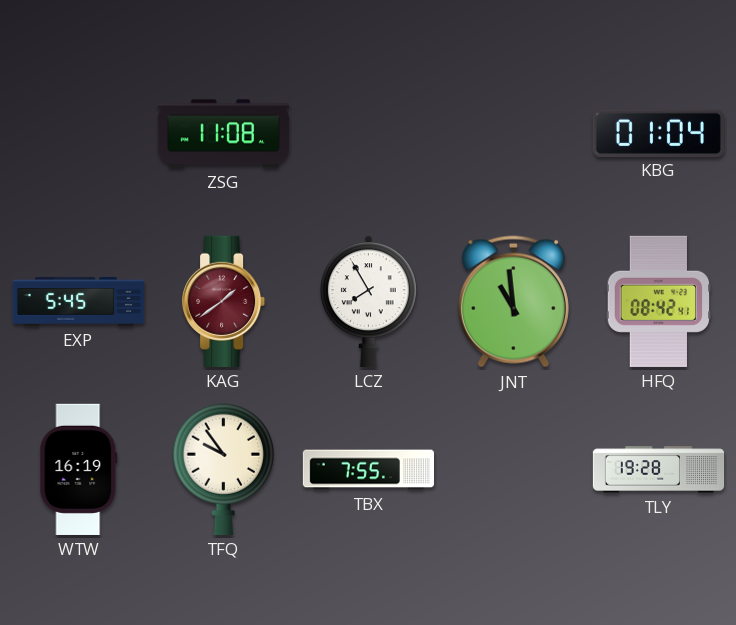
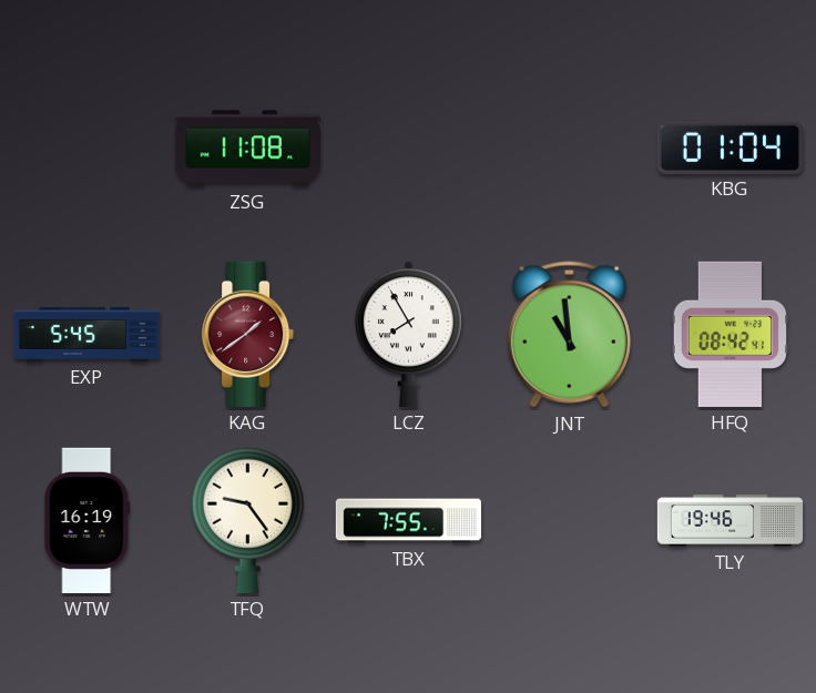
TFQ: 9:54 -> 9:24
TLY: 19:28 -> 19:46
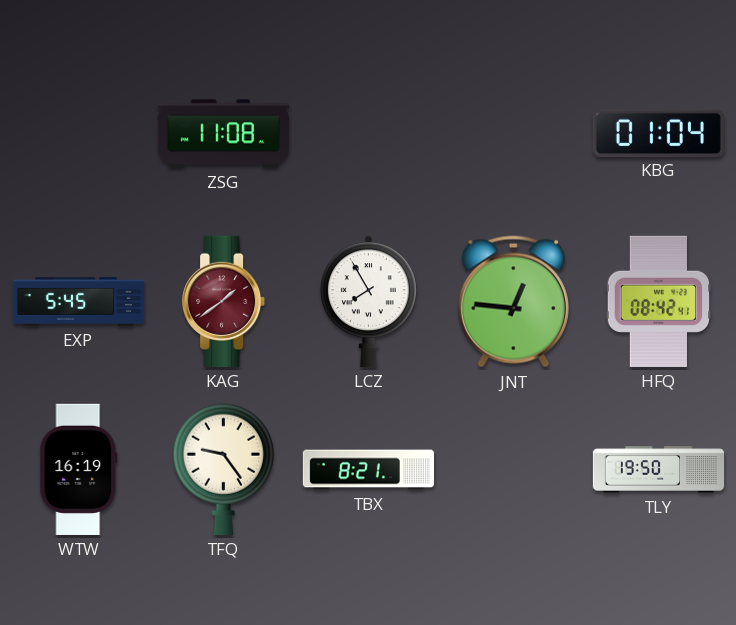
JNT: 10:59 -> 12:46
TBX: 7:55 -> 8:21
TLY: 19:46 -> 19:50
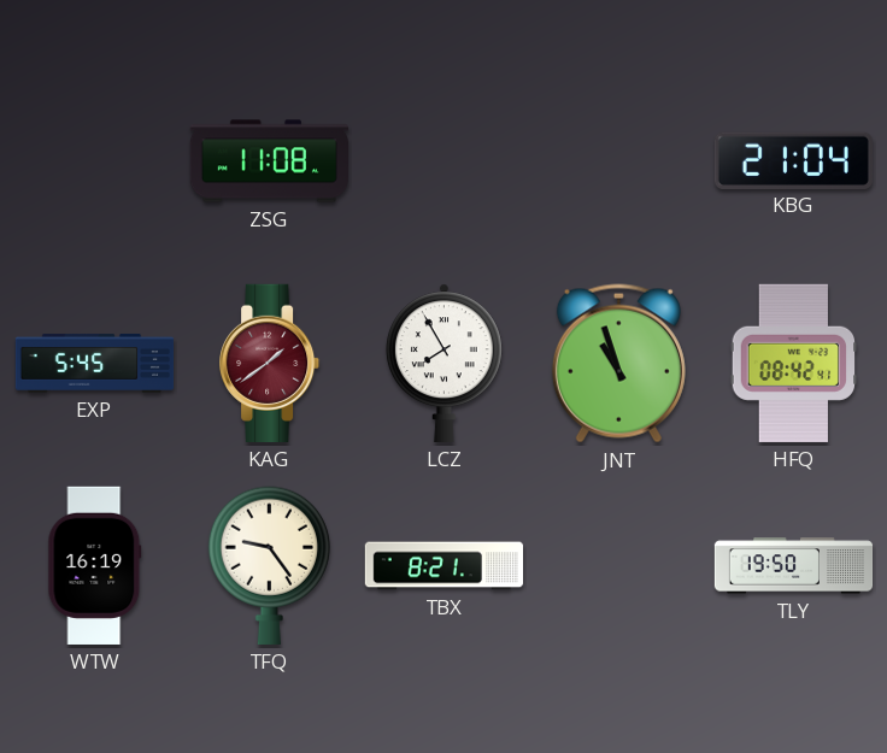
KBG: 01:04 -> 21:04
JNT: 12:46 -> 10:57
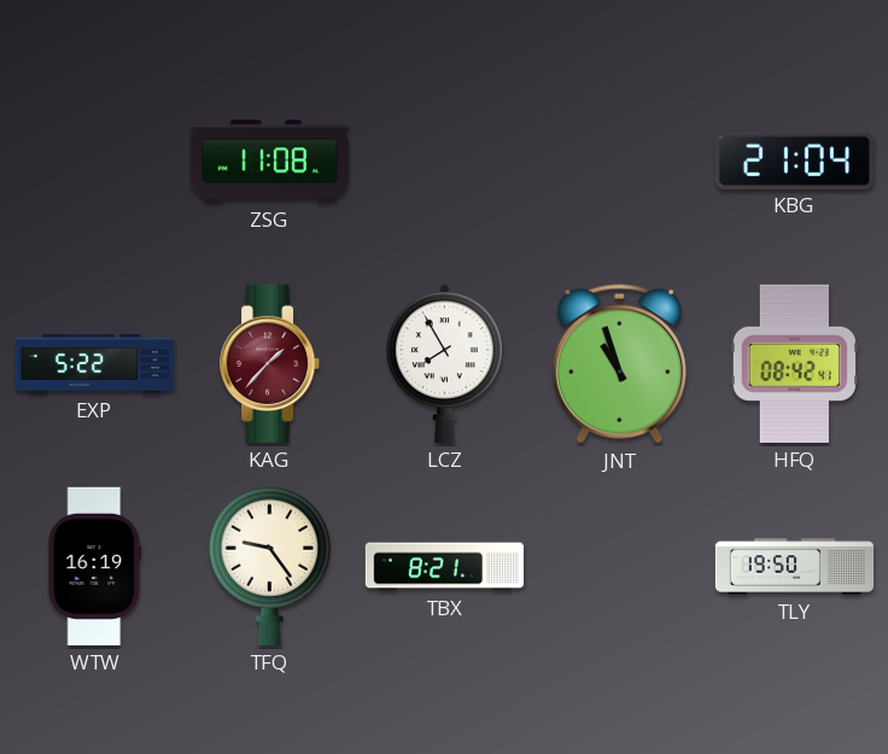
EXP: 5:45 -> 5:22
KAG: 1:39 -> 1:37
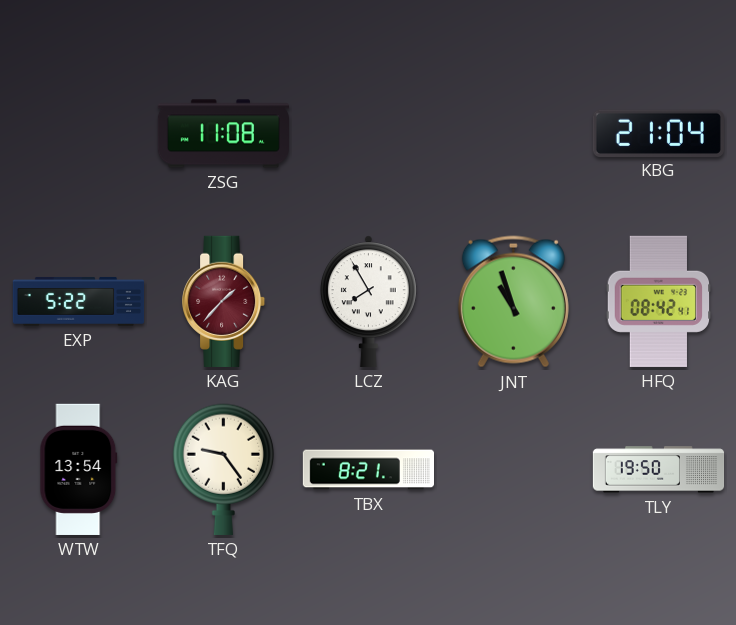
WTW: 16:19 -> 13:54
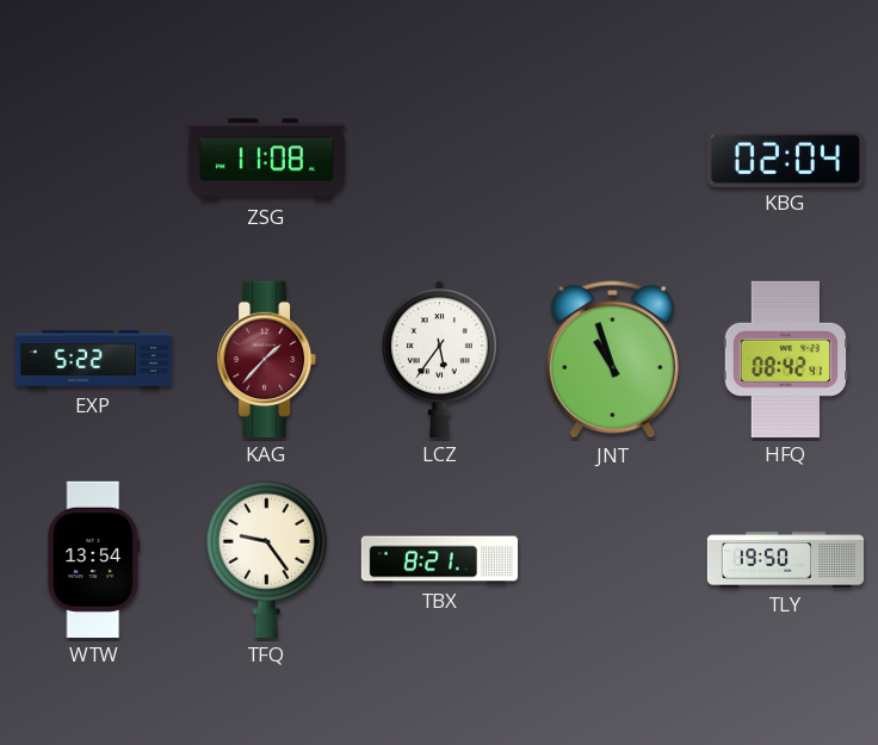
KBG: 21:04 -> 02:04
LCZ: 7:55 -> 5:36
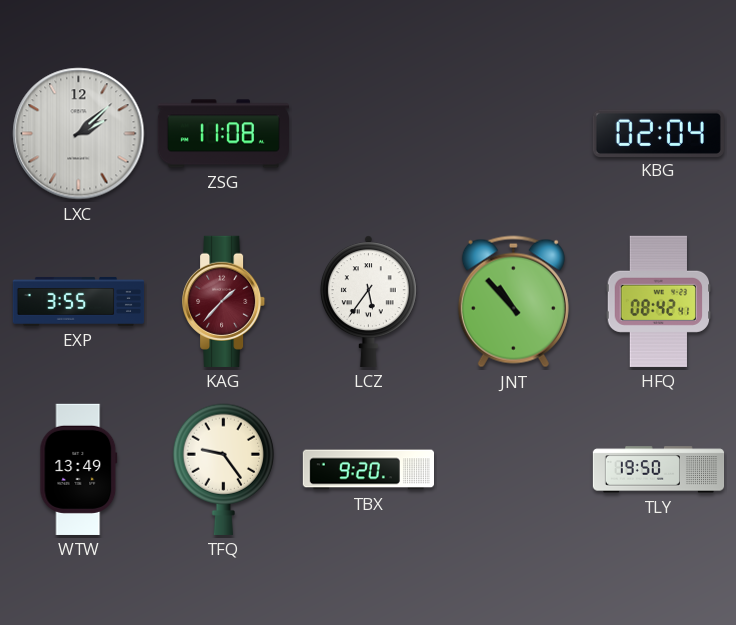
LXC: none -> 2:08
EXP: 5:22 -> 3:55
JNT: 10:57 -> 10:53
WTW: 13:54 -> 13:49
TBX: 8:21 -> 9:20
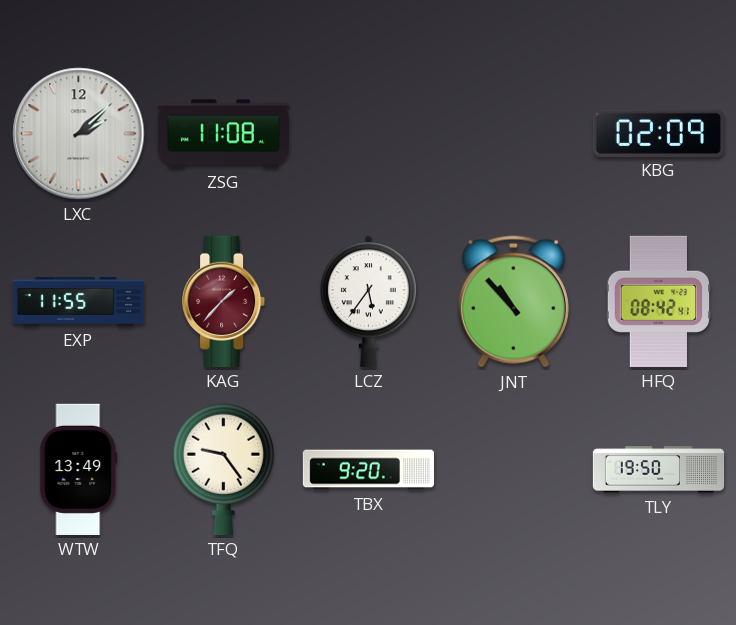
KBG: 02:04 -> 02:09
EXP: 3:55 -> 11:55
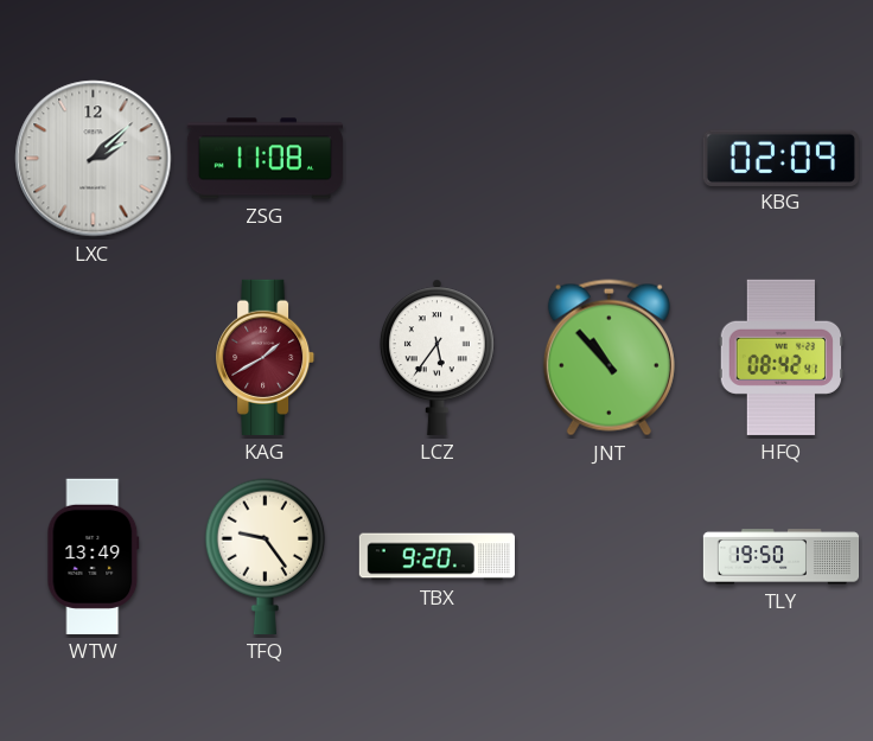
EXP: 11:55 -> none
KAG: 1:37 -> 1:40
